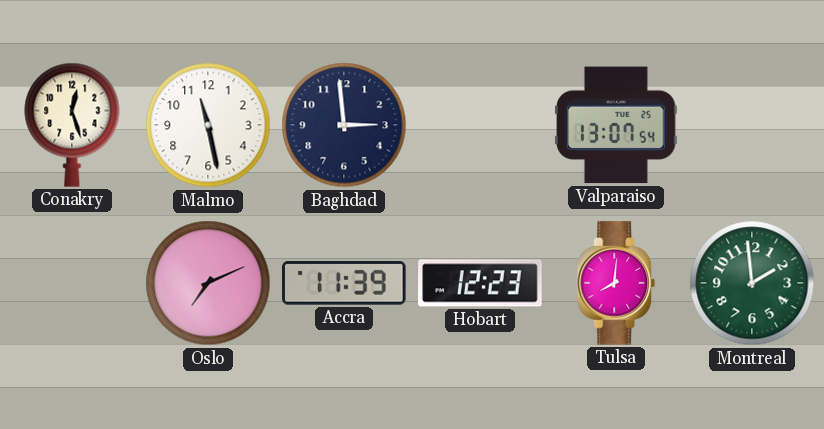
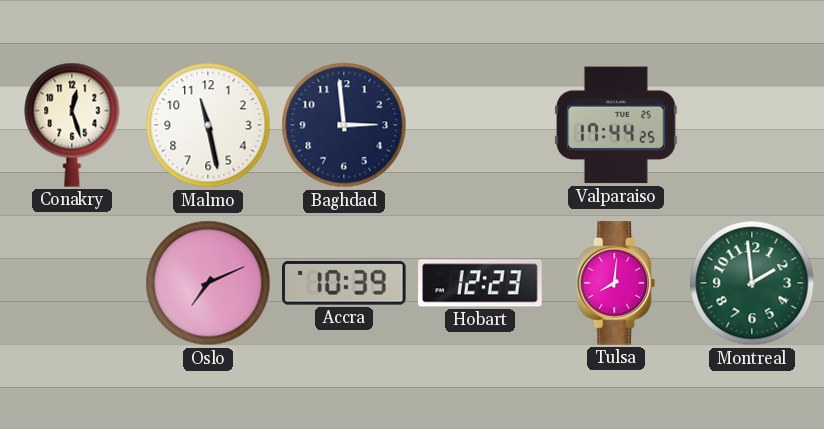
Valparaiso: 13:07 -> 17:44
Accra: 11:39 -> 10:39
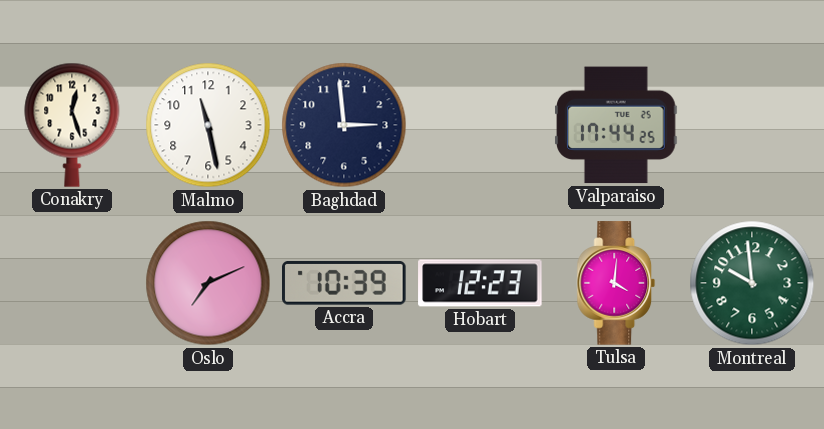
Tulsa: 8:01 -> 4:01
Montreal: 1:59 -> 9:59
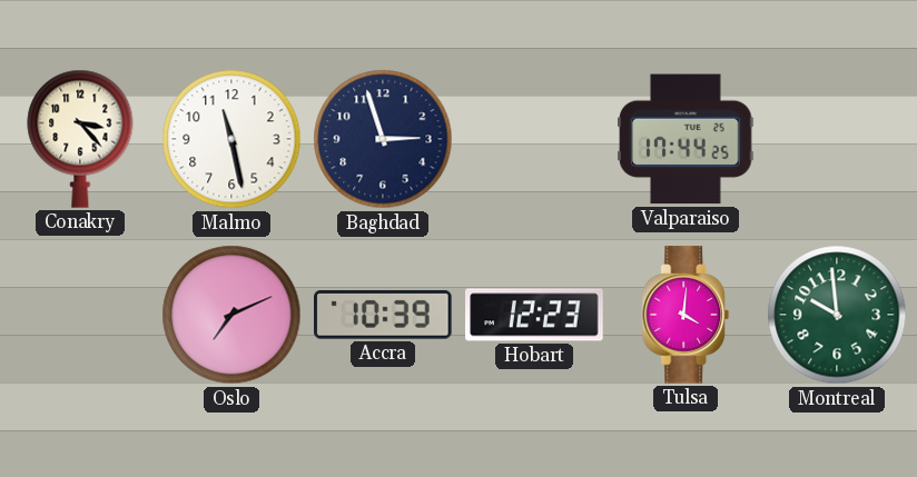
Conakry: 12:27 -> 3:23
Baghdad: 2:59 -> 2:57
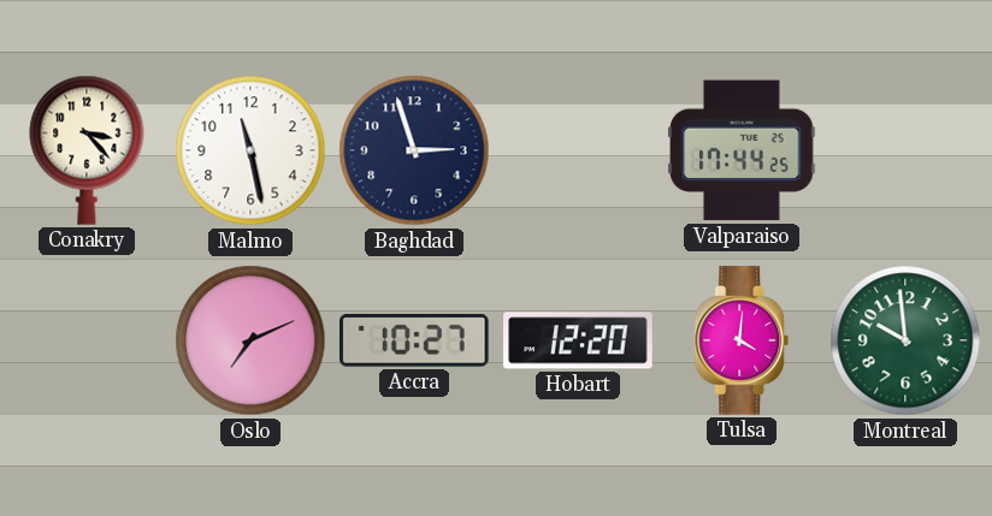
Accra: 10:39 -> 10:27
Hobart: 12:23 -> 12:20
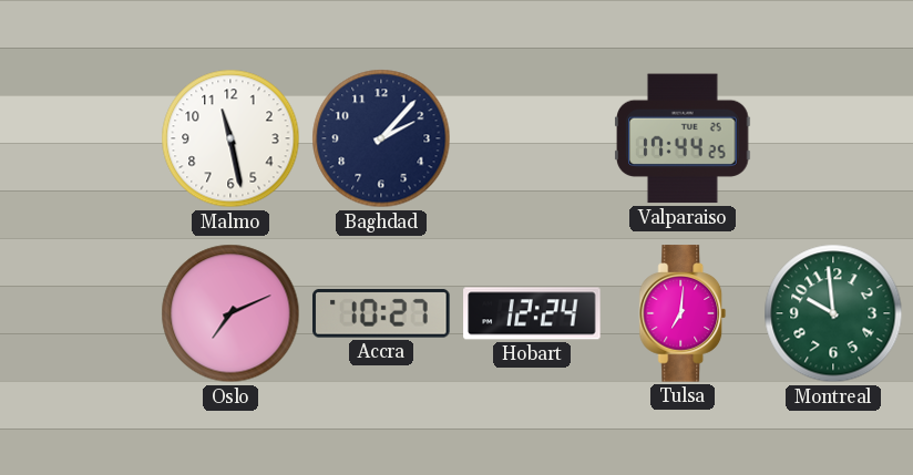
Conakry: 3:23 -> none
Baghdad: 2:57 -> 2:07
Hobart: 12:20 -> 12:24
Tulsa: 4:01 -> 7:01
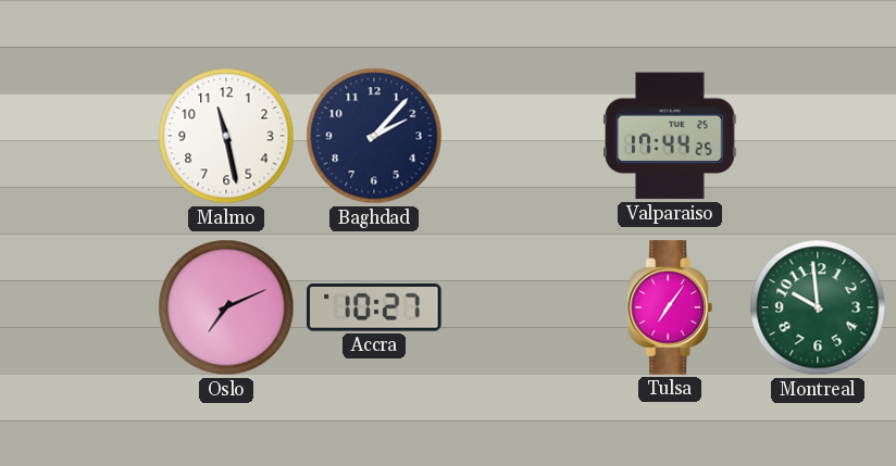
Hobart: 12:24 -> none
Tulsa: 7:01 -> 7:06
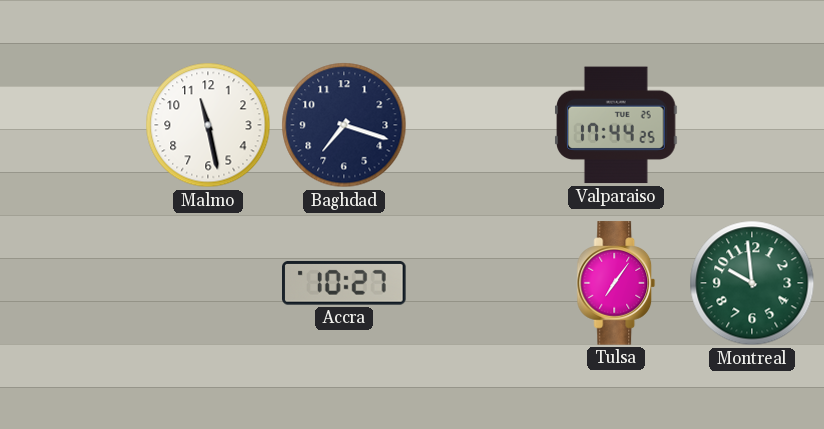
Baghdad: 2:07 -> 7:18
Oslo: 7:11 -> none
